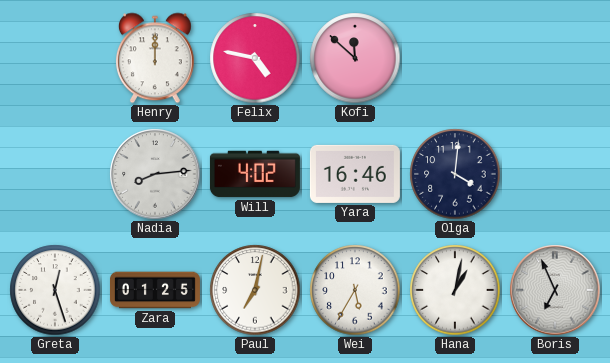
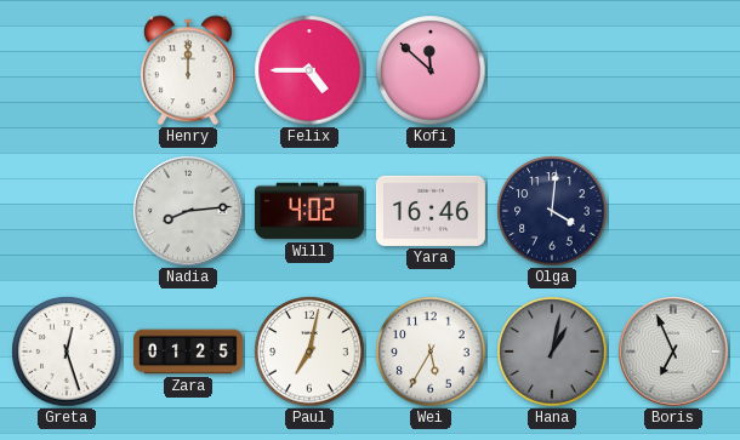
Felix: 4:47 -> 4:45
Hana dial: white -> grey
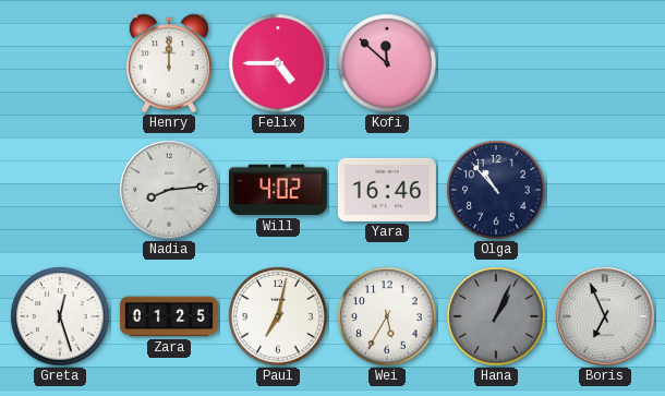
Olga: 4:01 -> 10:53
Hana: 1:02 -> 1:04
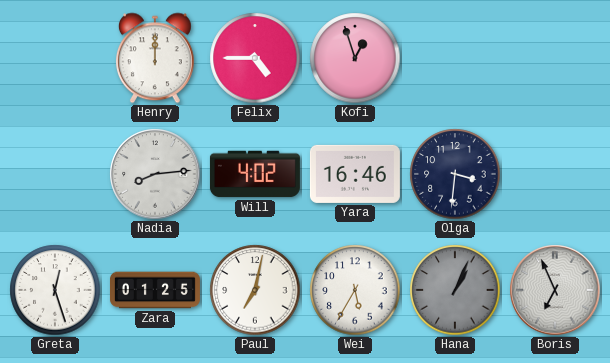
Kofi: 11:52 -> 12:57
Olga: 10:53 -> 3:31
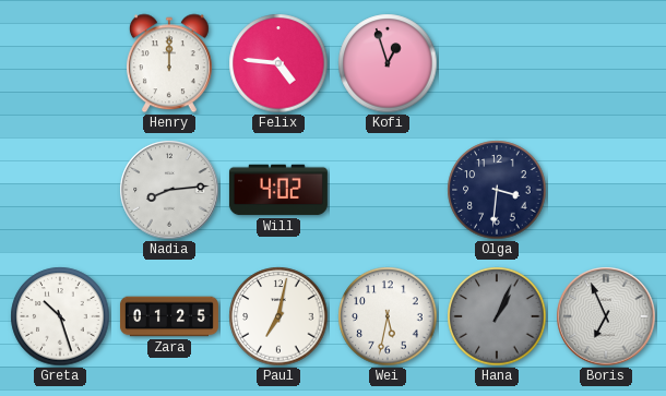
Felix: 4:45 -> 4:46
Yara: 16:46 -> none
Greta: 12:27 -> 10:27
Wei: 5:35 -> 5:32
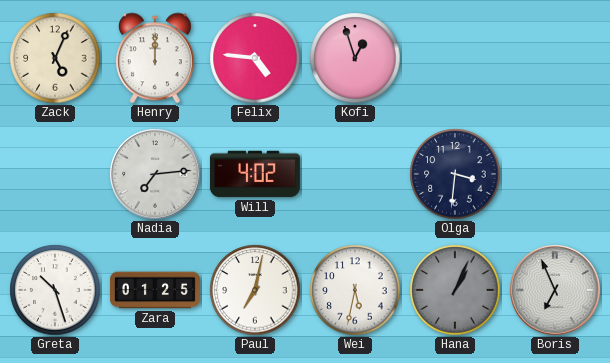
Zack: none -> 5:04
Nadia: 8:14 -> 7:14
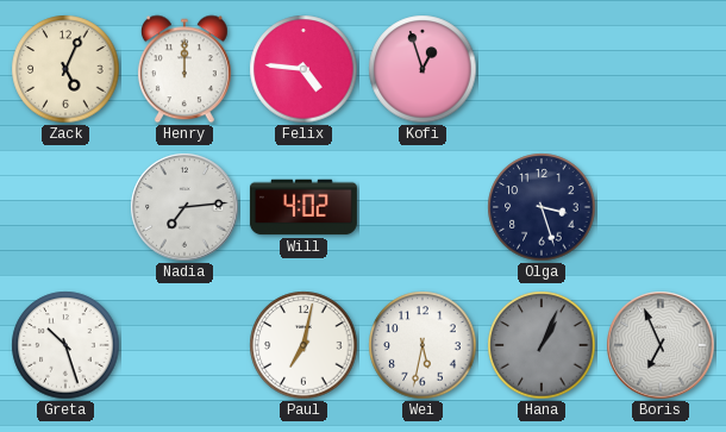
Olga: 3:31 -> 3:27
Zara: 01:25 -> none
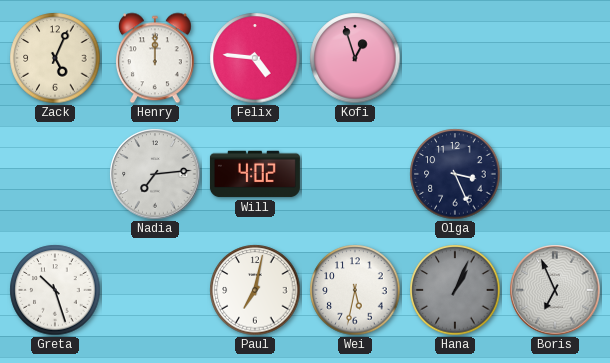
Olga: 3:27 -> 3:26
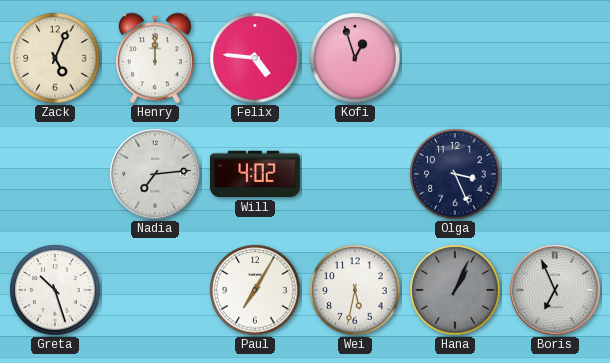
Paul: 7:02 -> 7:05
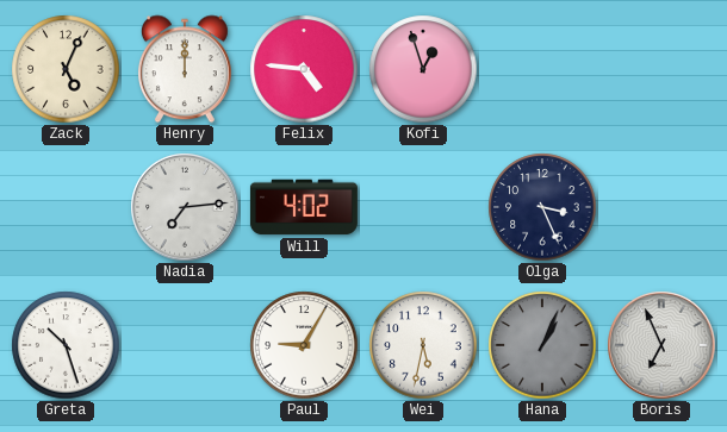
Paul: 7:05 -> 9:05
